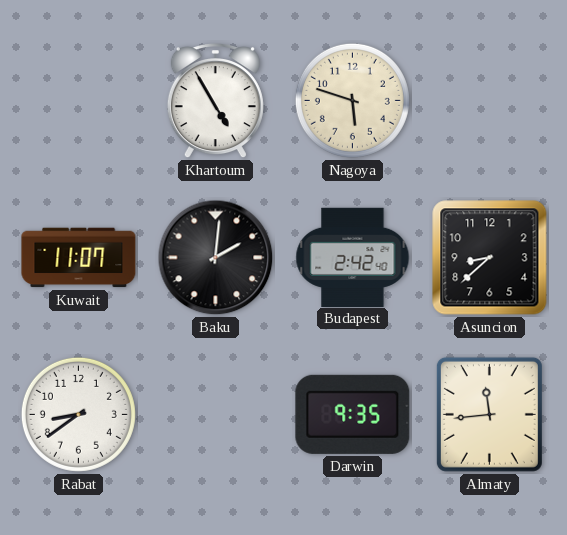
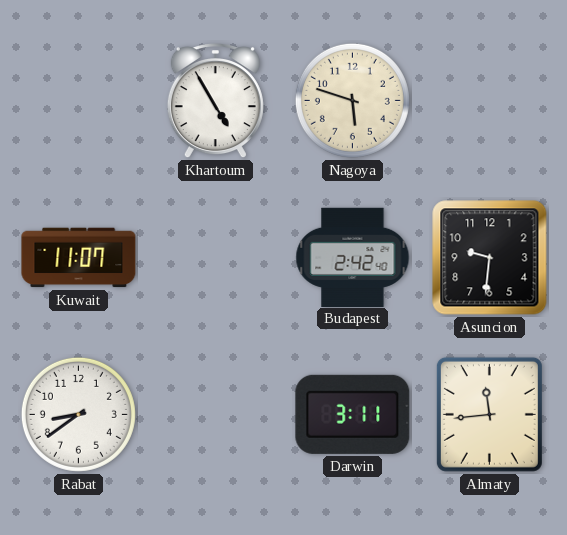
Baku: 2:01 -> none
Asuncion: 8:38 -> 9:31
Darwin: 9:35 -> 3:11
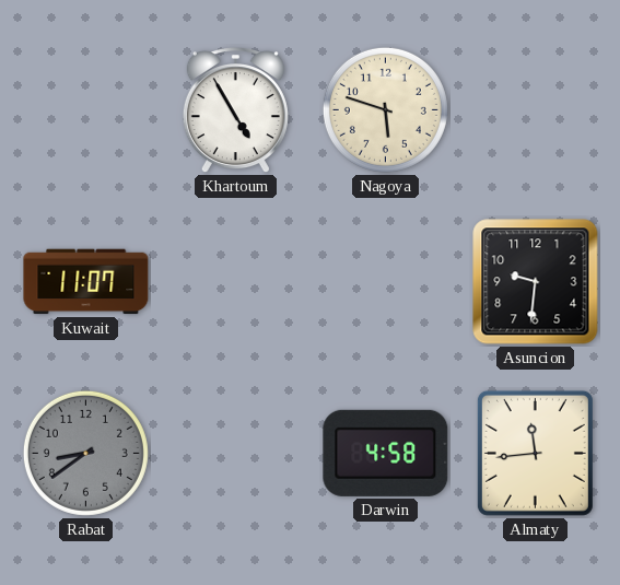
Budapest: 2:42 -> none
Rabat dial: white -> grey
Darwin: 3:11 -> 4:58
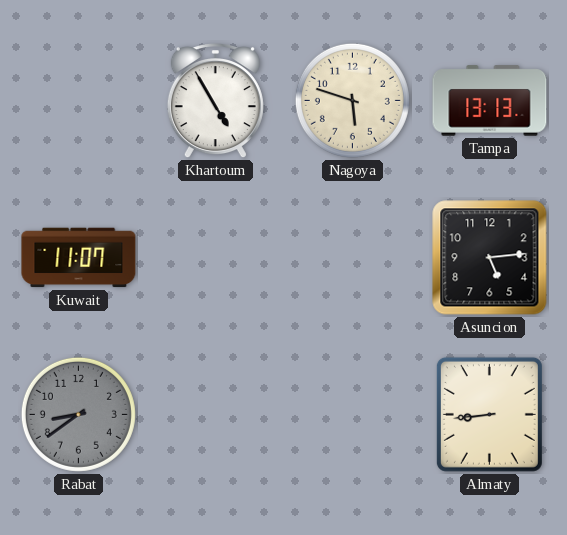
Tampa: none -> 13:13
Asuncion: 9:31 -> 5:14
Darwin: 4:58 -> none
Almaty: 11:44 -> 8:44
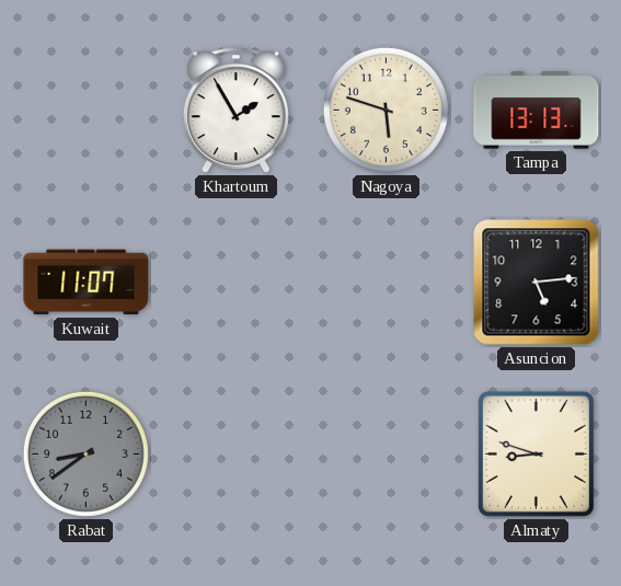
Khartoum: 4:55 -> 1:55
Almaty: 8:44 -> 8:48
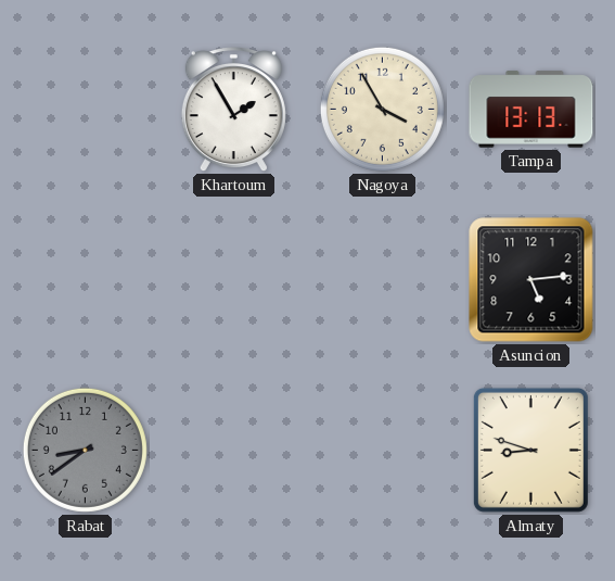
Nagoya: 5:48 -> 3:55
Kuwait: 11:07 -> none
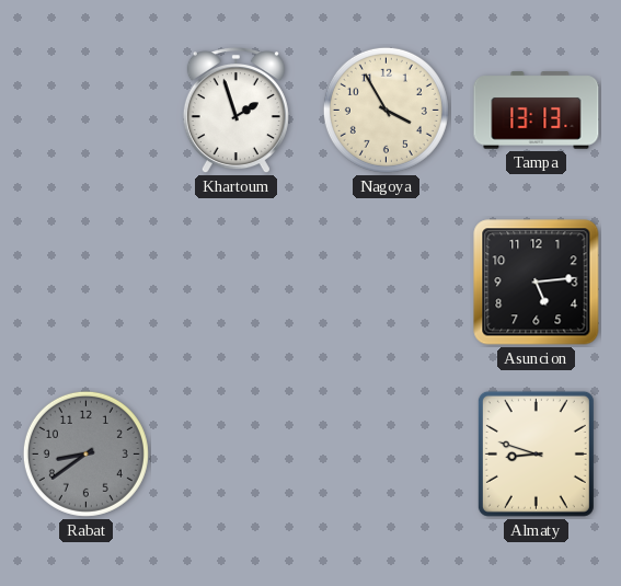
Khartoum: 1:55 -> 1:57
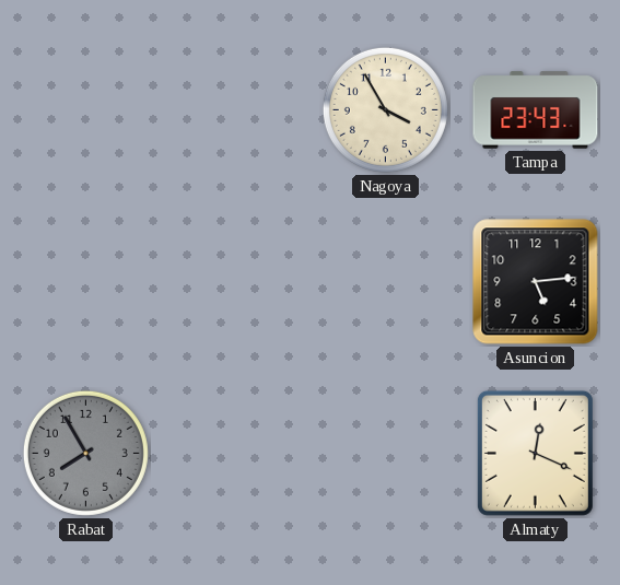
Khartoum: 1:57 -> none
Tampa: 13:13 -> 23:43
Rabat: 8:39 -> 7:55
Almaty: 8:48 -> 12:19
